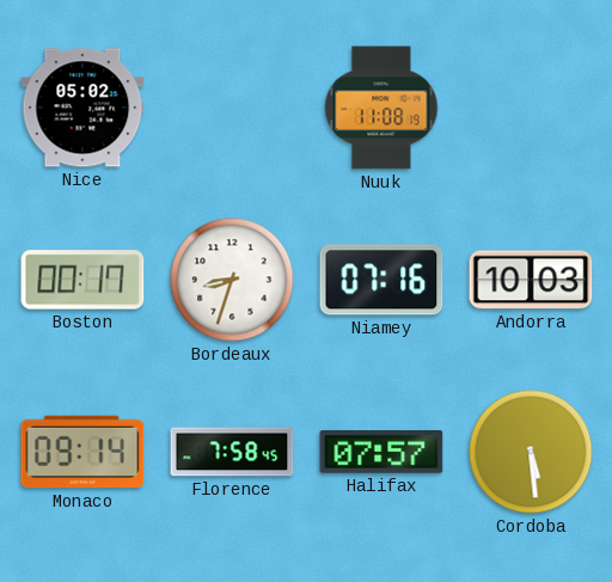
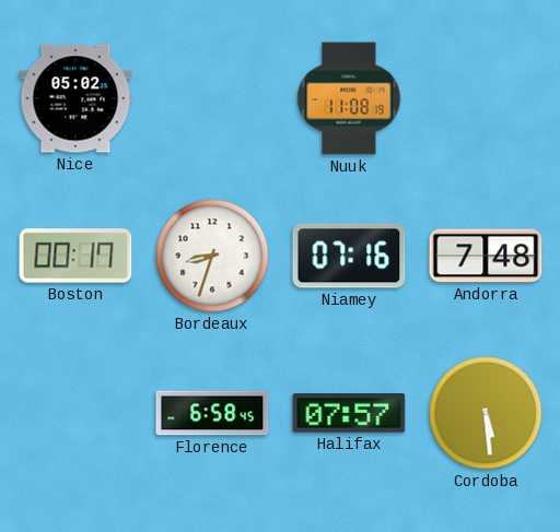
Andorra: 10:03 -> 7:48
Monaco: 09:14 -> none
Florence: 7:58 -> 6:58
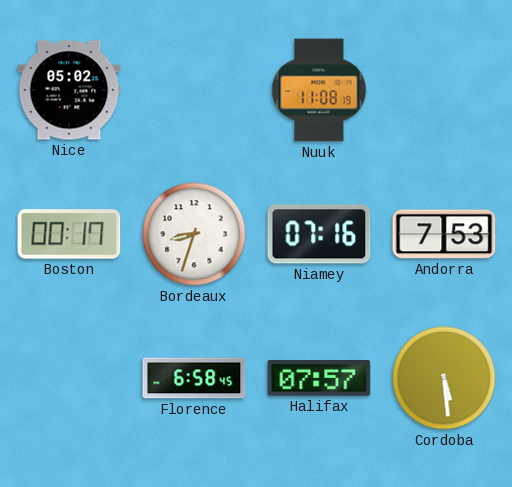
Andorra: 7:48 -> 7:53
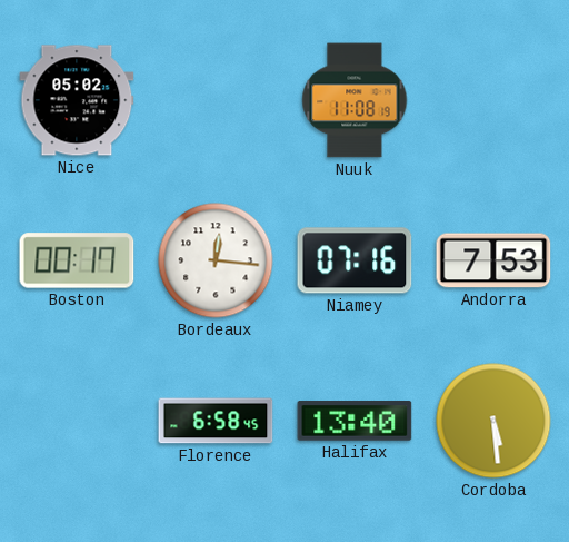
Bordeaux: 8:33 -> 12:16
Halifax: 07:57 -> 13:40
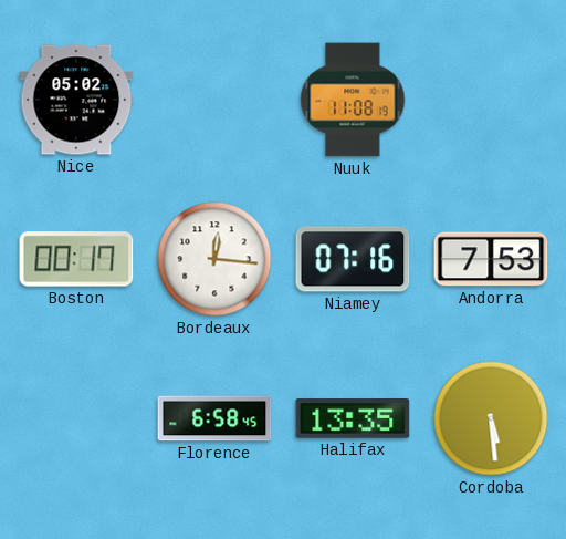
Halifax: 13:40 -> 13:35
